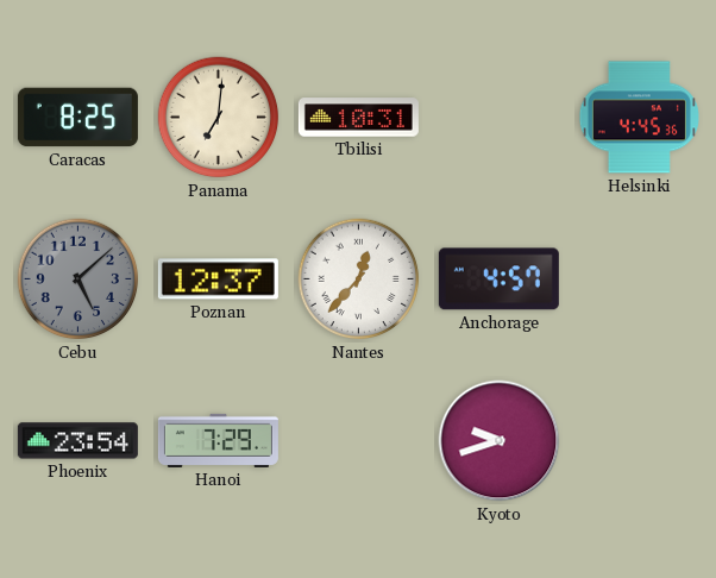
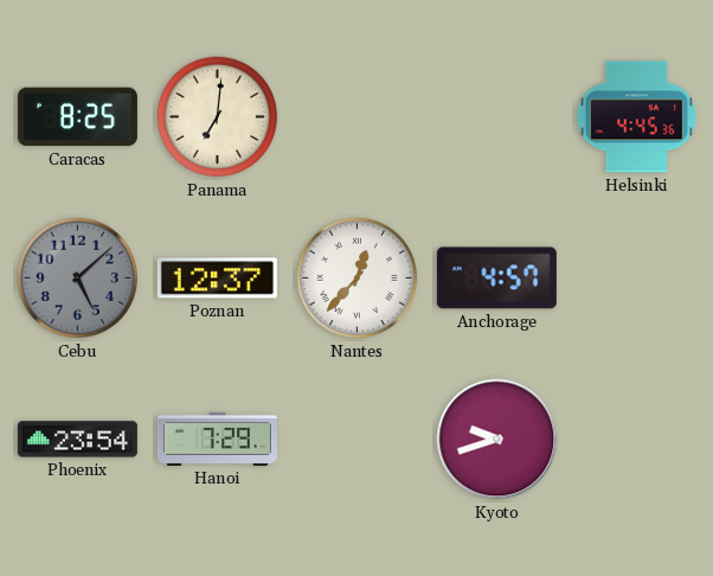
Tbilisi: 10:31 -> none
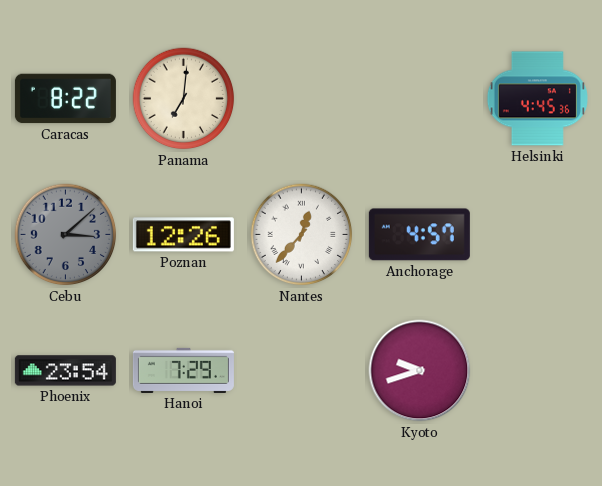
Caracas: 8:25 -> 8:22
Cebu: 5:08 -> 3:08
Poznan: 12:37 -> 12:26
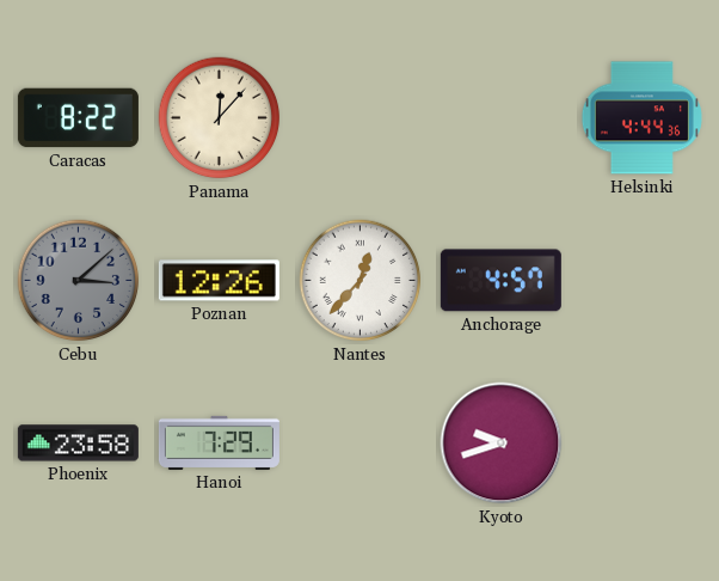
Panama: 7:01 -> 12:07
Helsinki: 4:45 -> 4:44
Phoenix: 23:54 -> 23:58
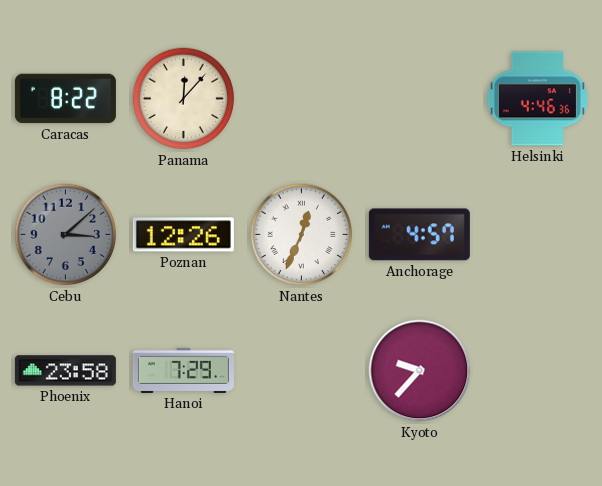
Helsinki: 4:44 -> 4:46
Nantes: 12:37 -> 12:34
Kyoto: 9:42 -> 9:37
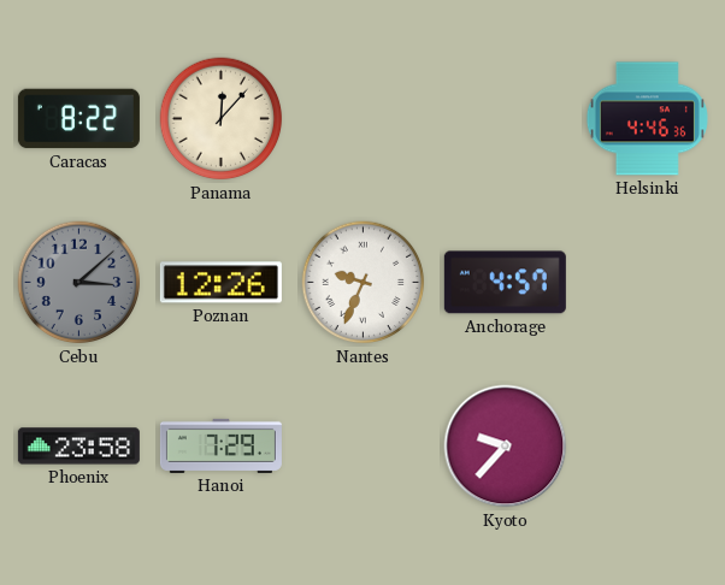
Nantes: 12:34 -> 9:34
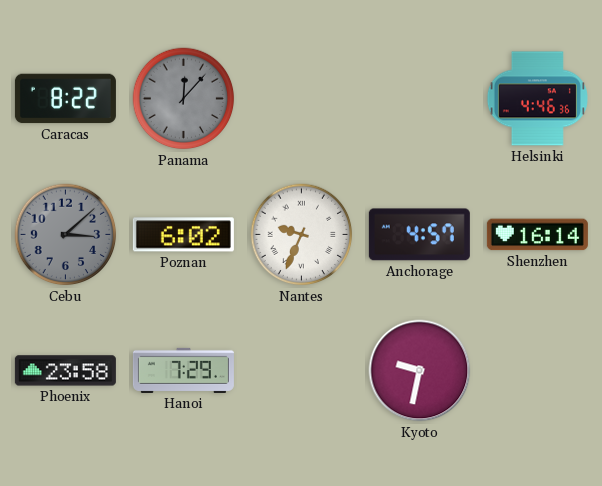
Panama dial: cream -> grey
Poznan: 12:26 -> 6:02
Shenzhen: none -> 16:14
Kyoto: 9:37 -> 9:32
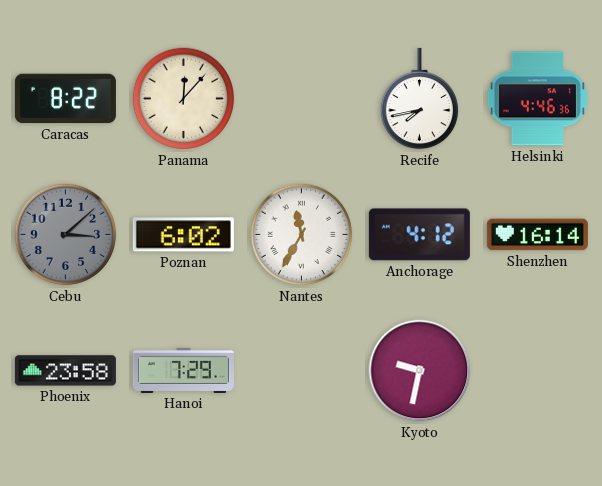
Panama dial: grey -> cream
Recife: none -> 7:43
Nantes: 9:34 -> 11:35
Anchorage: 4:57 -> 4:12
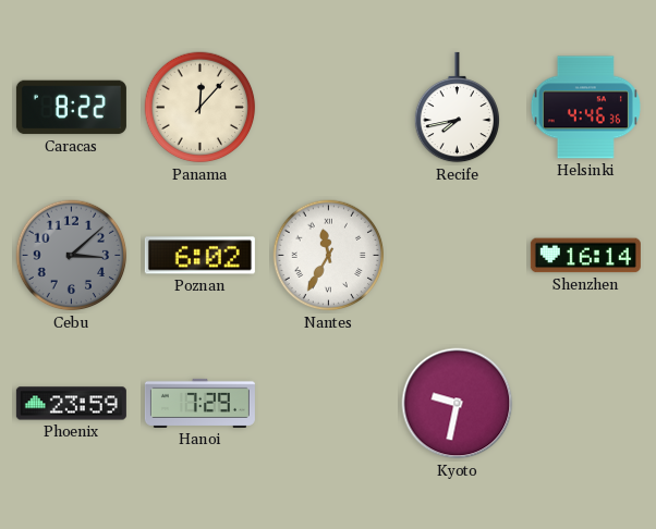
Anchorage: 4:12 -> none
Phoenix: 23:58 -> 23:59
